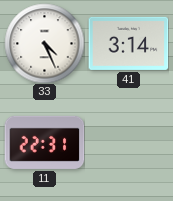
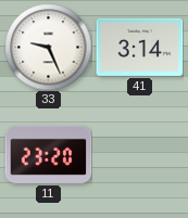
33: 4:26 -> 9:26
11: 22:31 -> 23:20
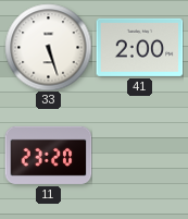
33: 9:26 -> 5:27
41: 3:14 -> 2:00
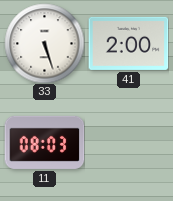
11: 23:20 -> 08:03
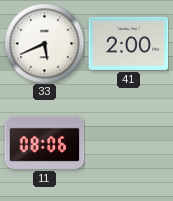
33: 5:27 -> 5:41
11: 08:03 -> 08:06
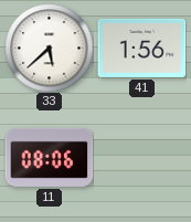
33: 5:41 -> 5:38
41: 2:00 -> 1:56
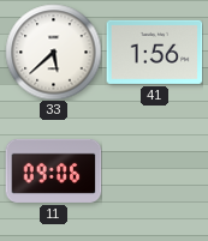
11: 08:06 -> 09:06
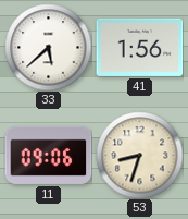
53: none -> 8:33
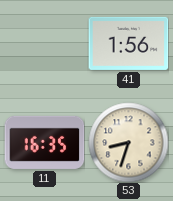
33: 5:38 -> none
11: 09:06 -> 16:35
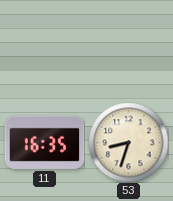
41: 1:56 -> none
